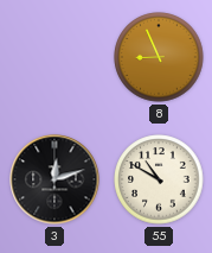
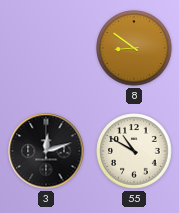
8: 8:56 -> 8:51
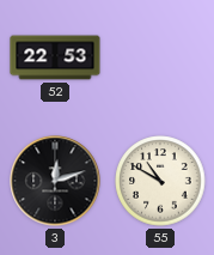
52: none -> 22:53
8: 8:51 -> none
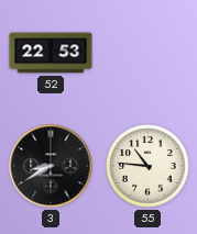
3: 12:12 -> 8:40
55: 10:50 -> 10:46
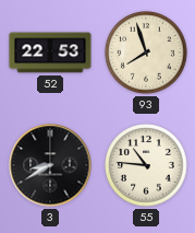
93: none -> 7:57
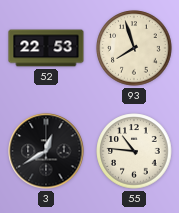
3: 8:40 -> 12:40
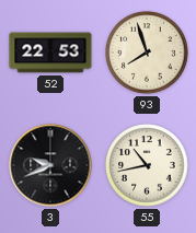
3: 12:40 -> 9:41
55: 10:46 -> 10:43
